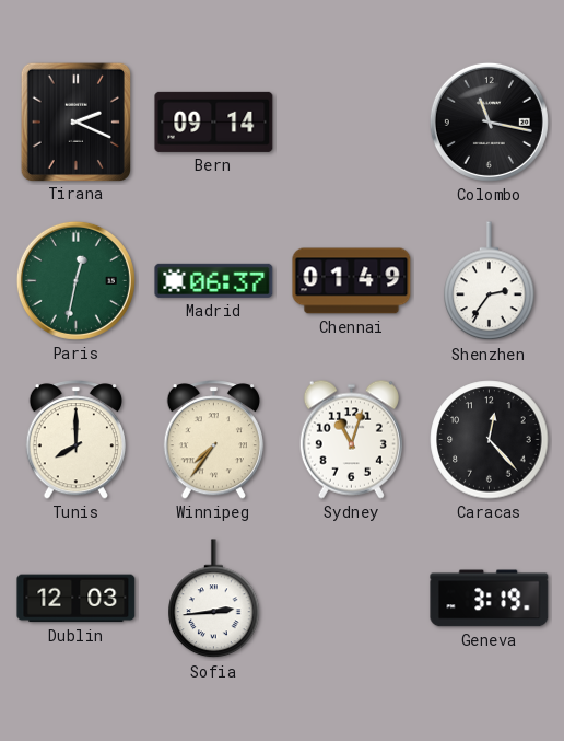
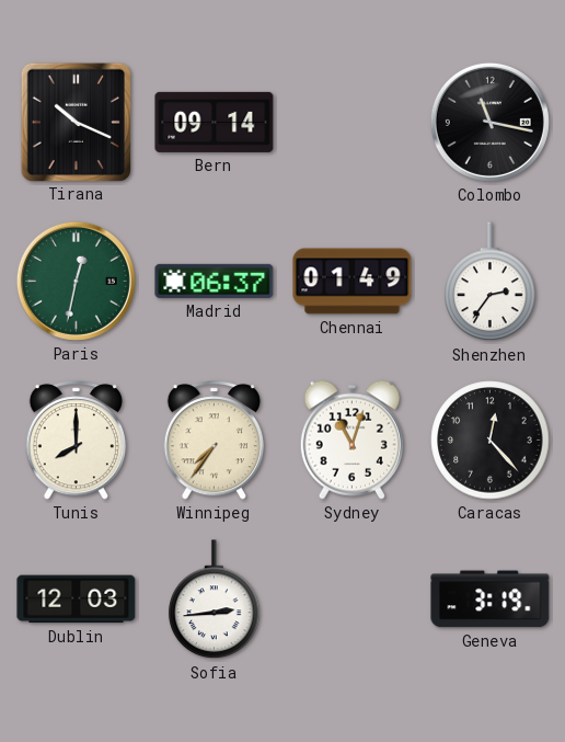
Tirana: 2:19 -> 10:19
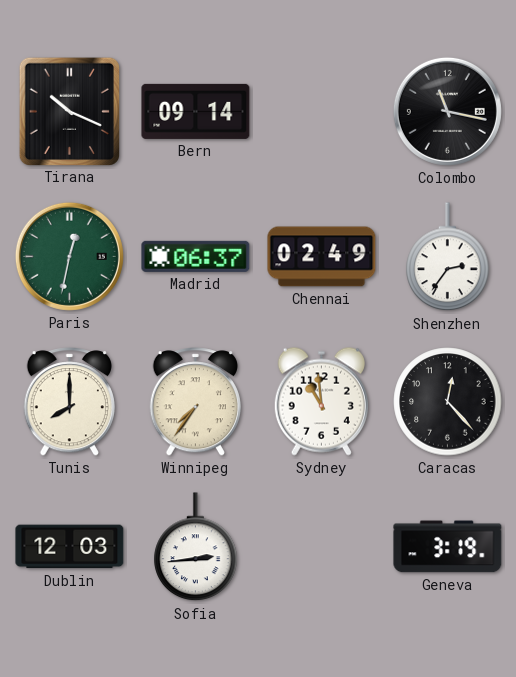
Chennai: 01:49 -> 02:49
Sydney: 11:03 -> 10:59
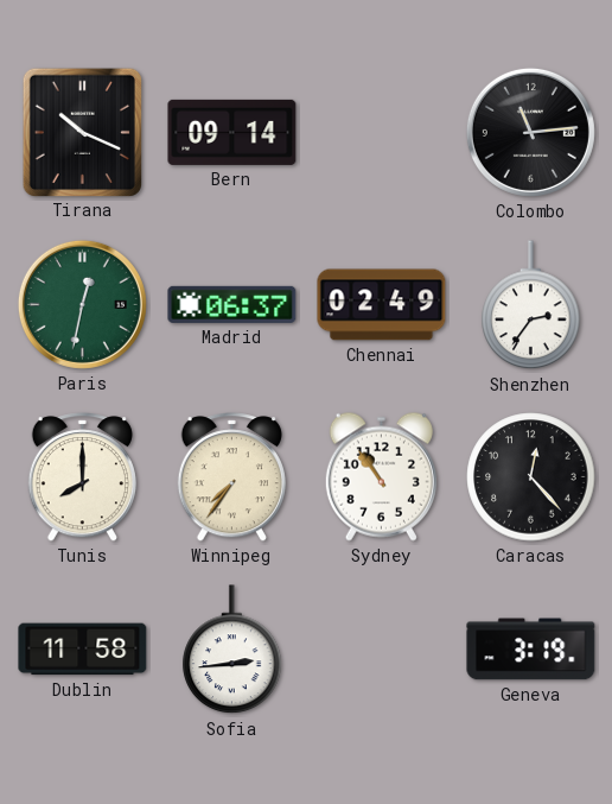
Colombo: 11:17 -> 11:14
Sydney: 10:59 -> 10:54
Dublin: 12:03 -> 11:58
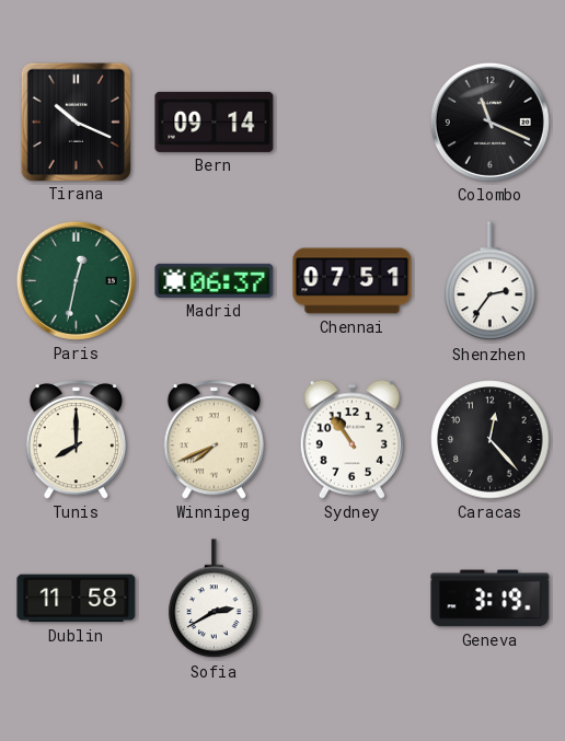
Colombo: 11:14 -> 11:19
Chennai: 02:49 -> 07:51
Winnipeg: 7:36 -> 7:41
Sofia: 2:44 -> 2:40
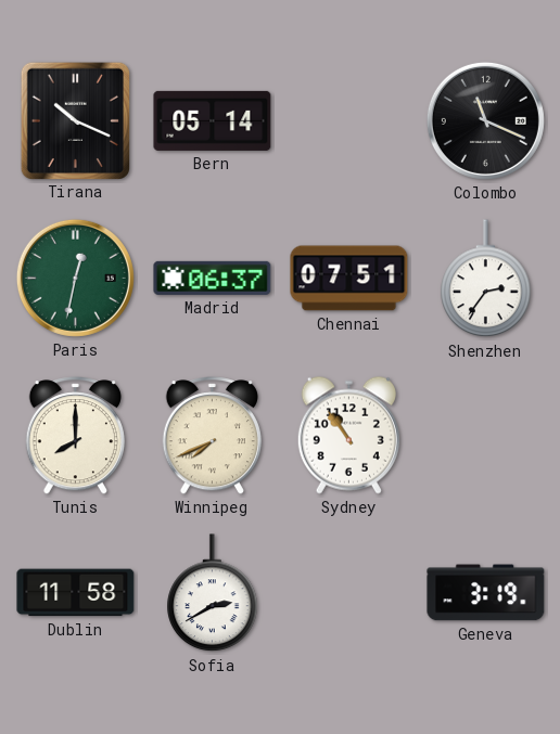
Bern: 09:14 -> 05:14
Caracas: 12:23 -> none
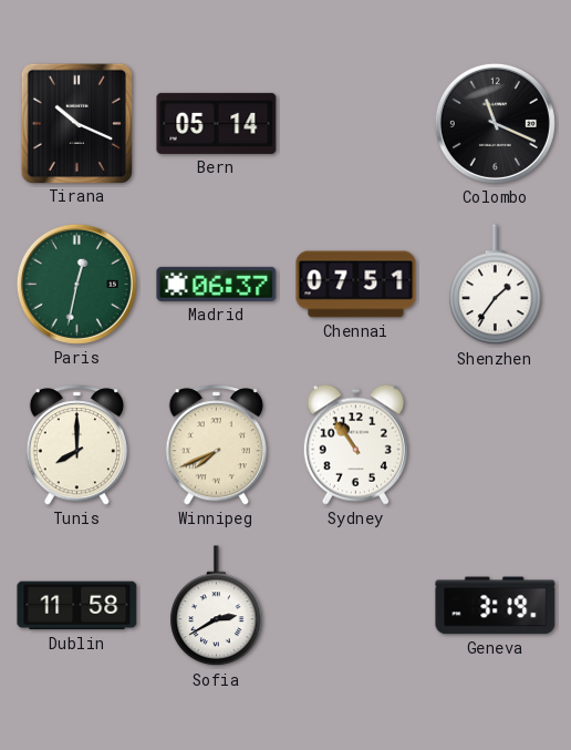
Shenzhen: 2:36 -> 1:36
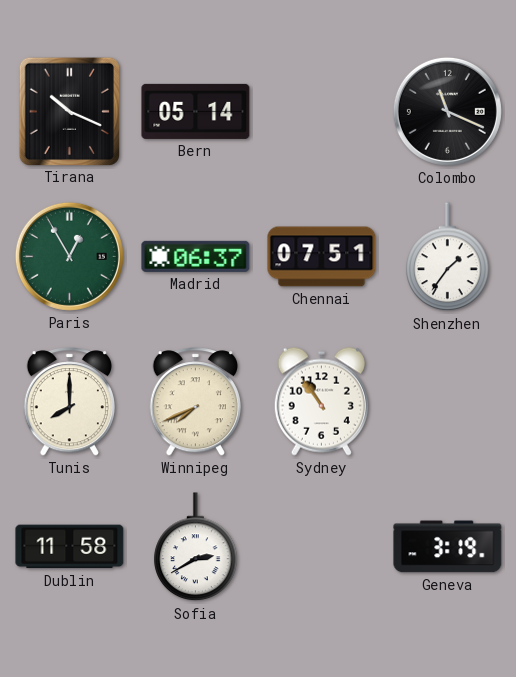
Paris: 12:32 -> 12:55
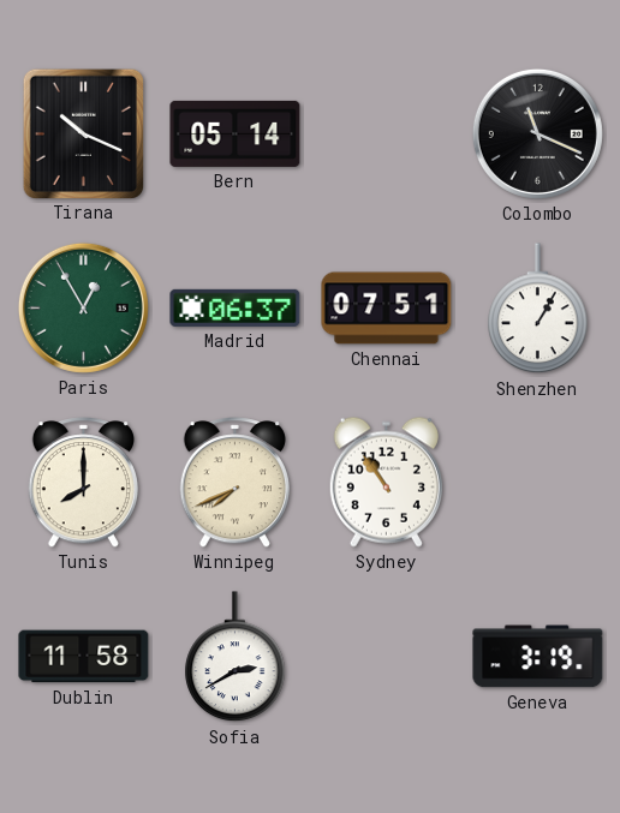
Shenzhen: 1:36 -> 1:05
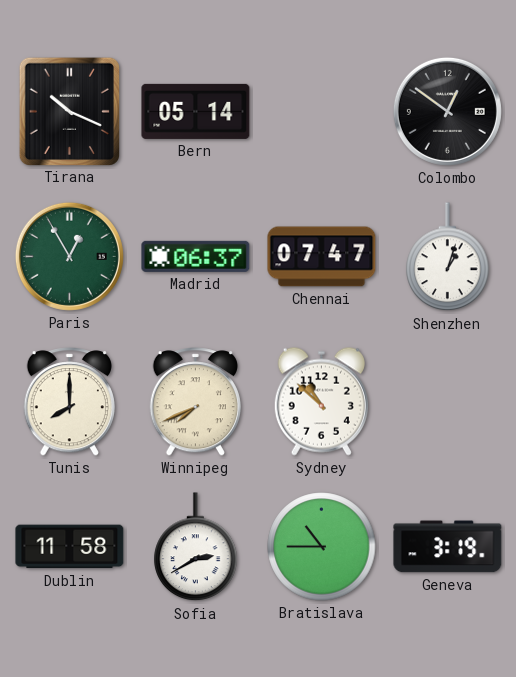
Colombo: 11:19 -> 12:51
Chennai: 07:51 -> 07:47
Shenzhen: 1:05 -> 1:03
Sydney: 10:54 -> 10:52
Bratislava: none -> 10:45
